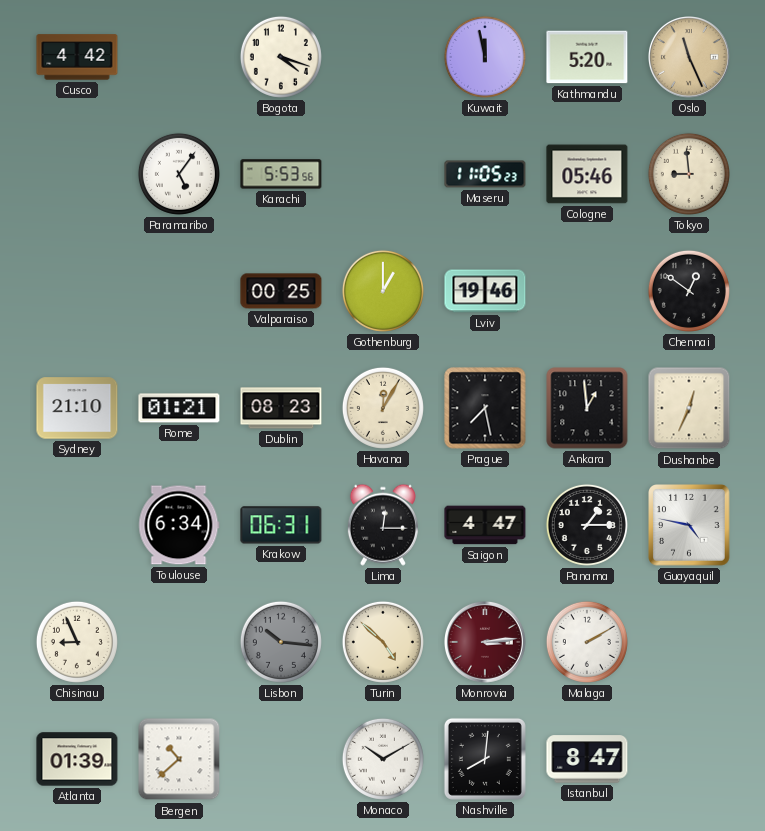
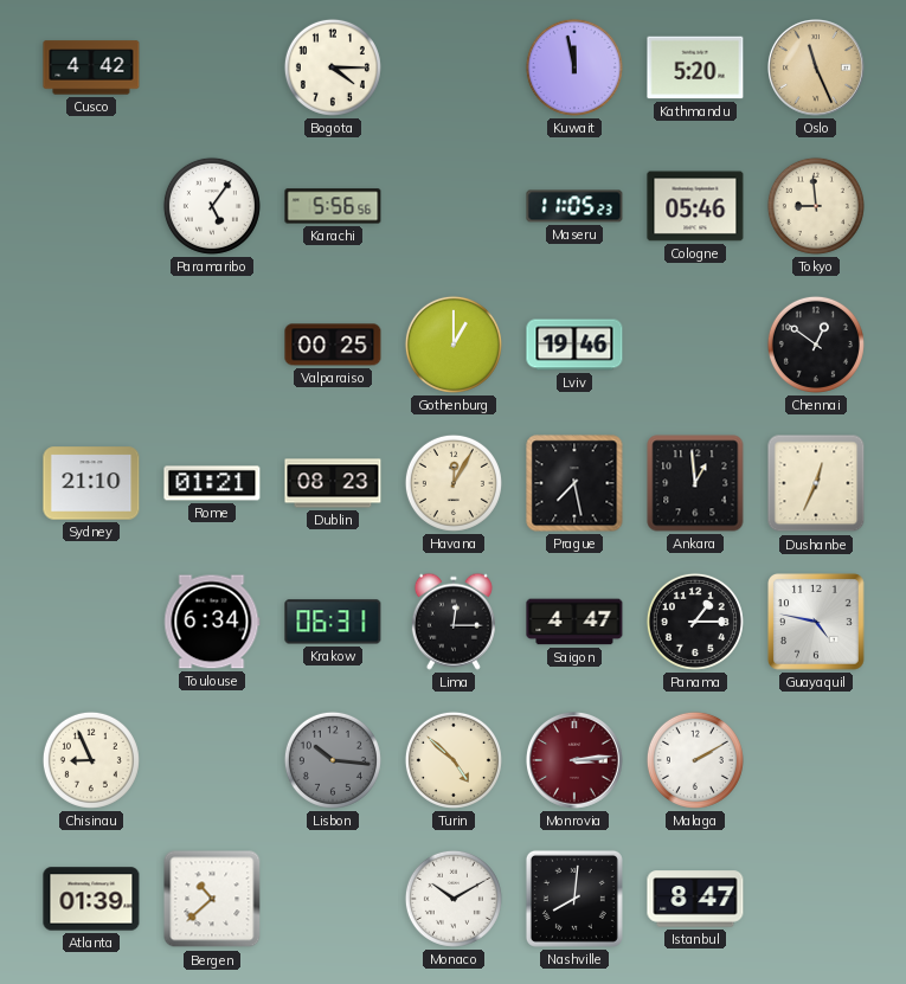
Bogota: 4:18 -> 4:15
Karachi: 5:53 -> 5:56
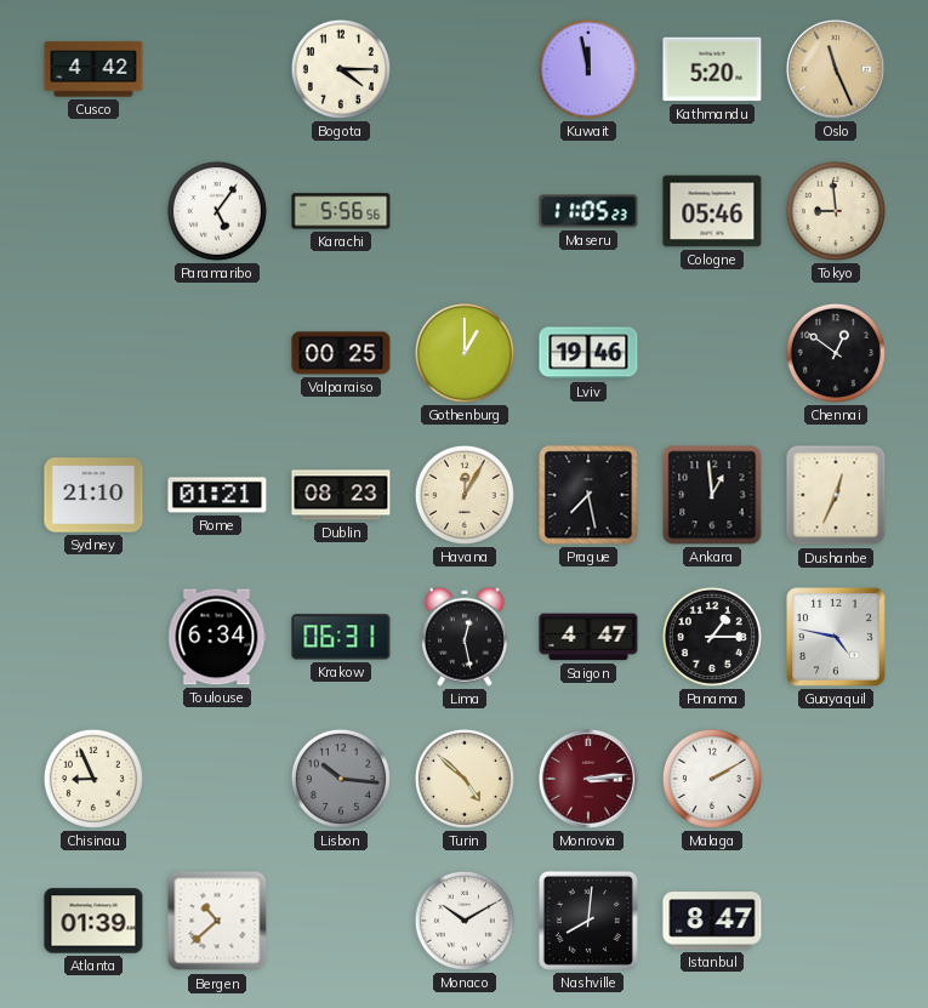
Lima: 12:15 -> 12:28
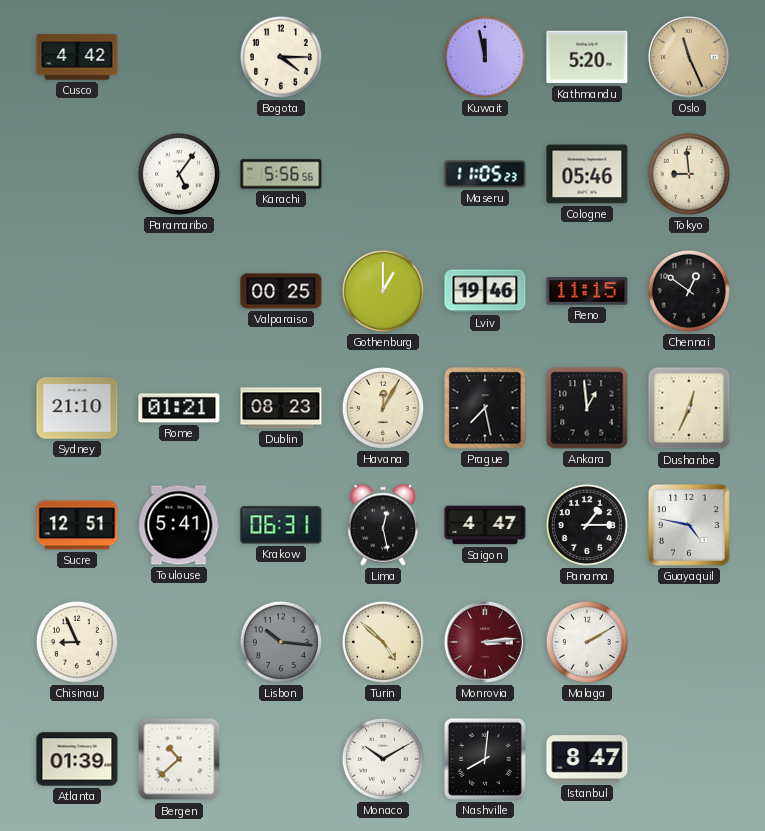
Reno: none -> 11:15
Sucre: none -> 12:51
Toulouse: 6:34 -> 5:41
